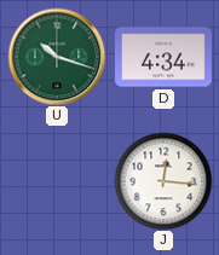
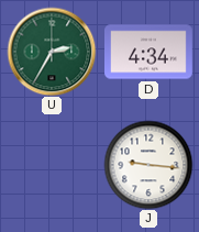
U: 10:18 -> 2:35
J: 12:16 -> 9:16
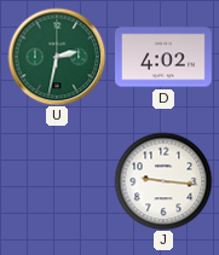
U: 2:35 -> 2:32
D: 4:34 -> 4:02
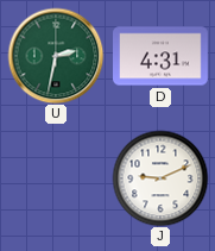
D: 4:02 -> 4:31
J: 9:16 -> 9:11
